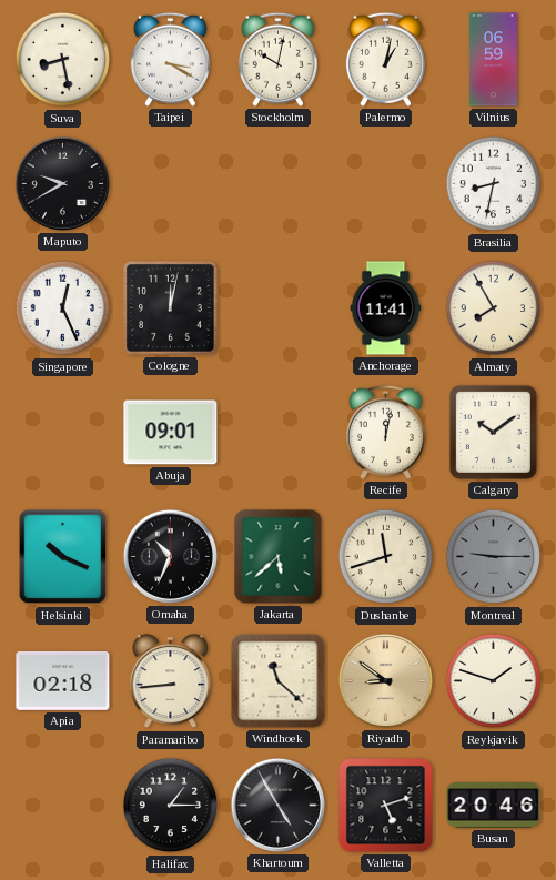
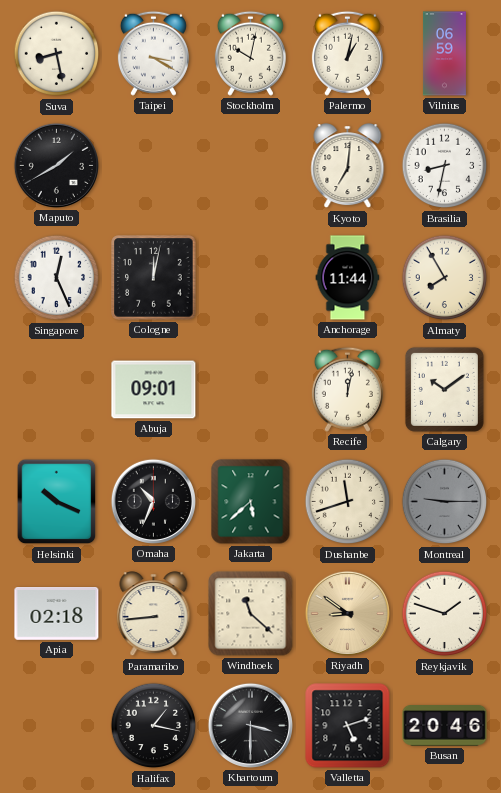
Maputo: 9:40 -> 1:40
Kyoto: none -> 7:01
Anchorage: 11:41 -> 11:44
Halifax: 1:15 -> 1:17
Khartoum: 4:55 -> 3:30
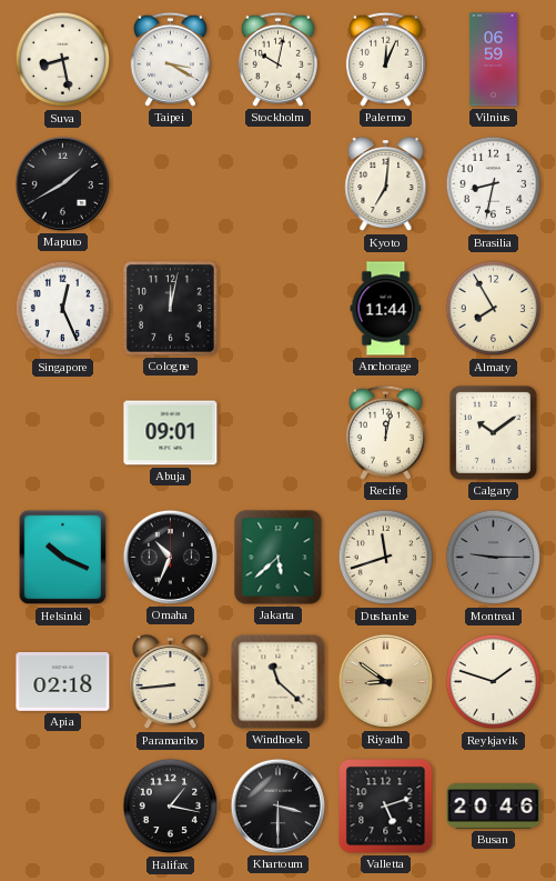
Palermo: 1:02 -> 12:04
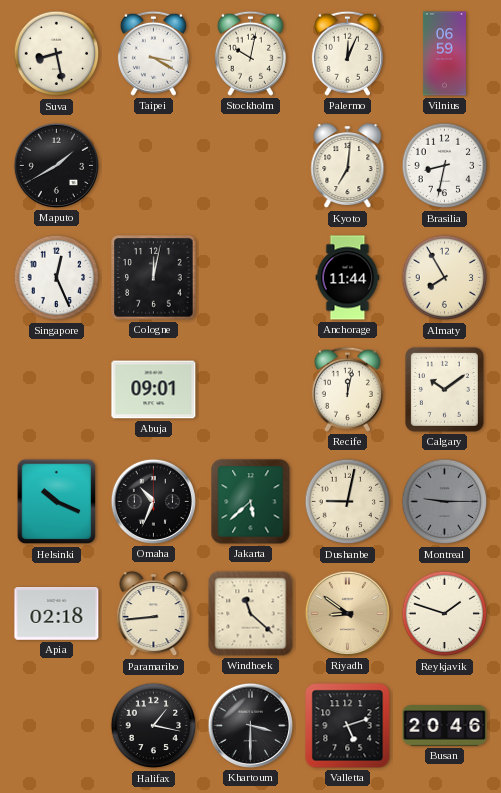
Dushanbe: 11:42 -> 9:02
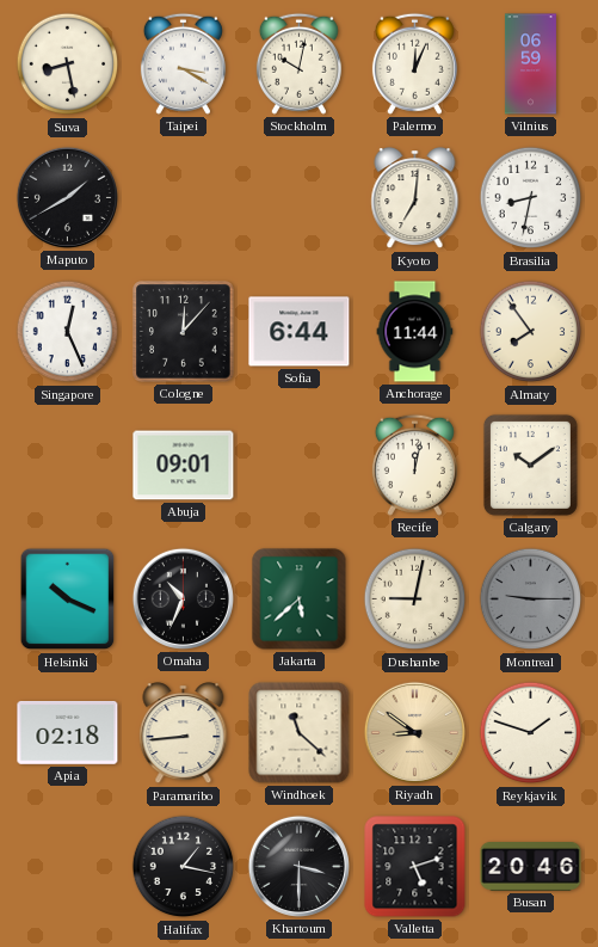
Cologne: 12:02 -> 12:07
Sofia: none -> 6:44
Almaty: 7:55 -> 7:54
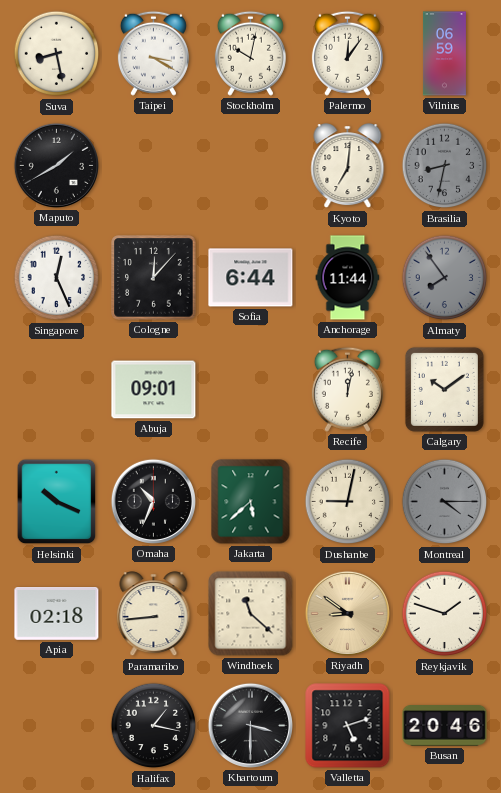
Palermo: 12:04 -> 12:06
Brasilia dial: white -> grey
Almaty dial: cream -> grey
Montreal: 9:15 -> 4:15
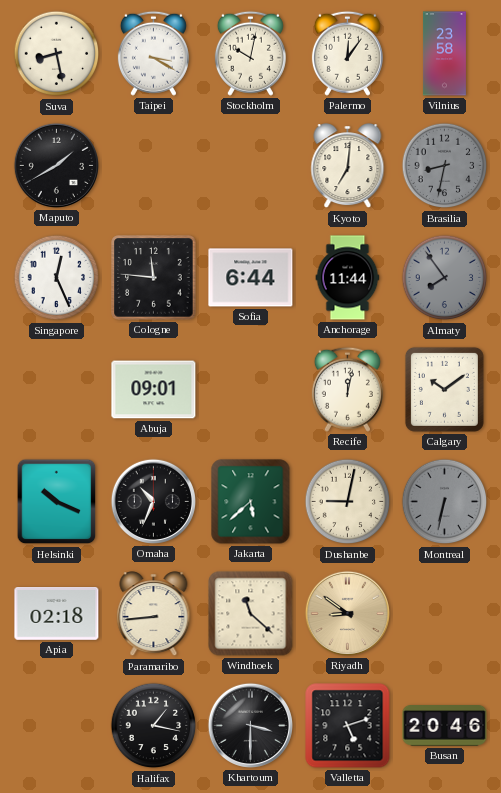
Vilnius: 06:59 -> 23:58
Cologne: 12:07 -> 11:46
Montreal: 4:15 -> 6:32
Reykjavik: 1:48 -> none
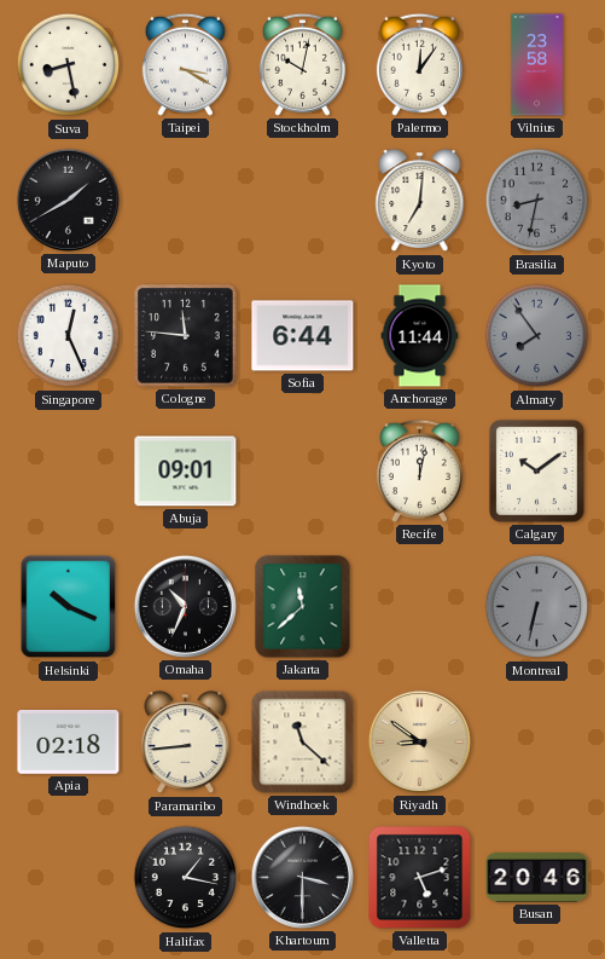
Jakarta: 5:38 -> 11:38
Dushanbe: 9:02 -> none
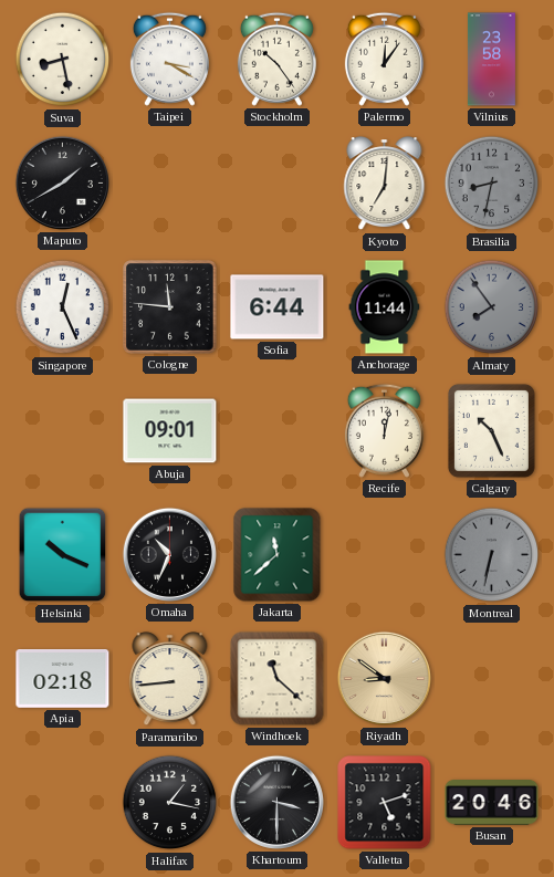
Stockholm: 10:02 -> 10:24
Calgary: 10:09 -> 10:26
